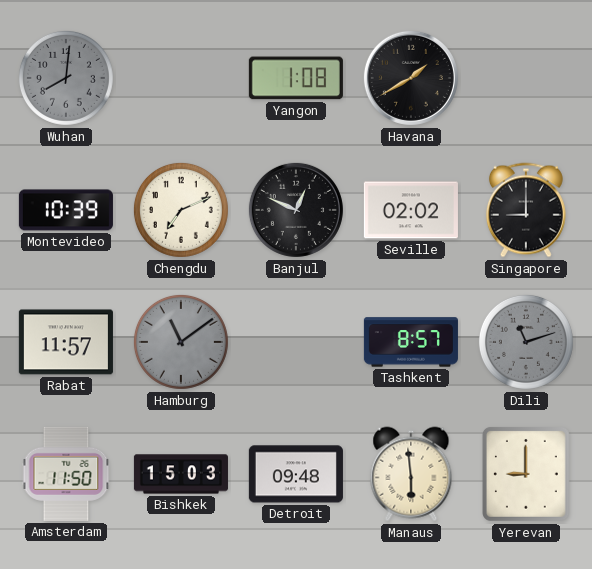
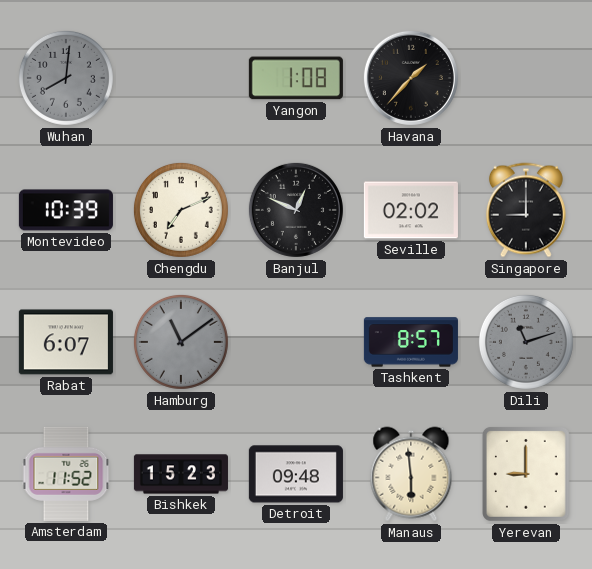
Havana: 1:40 -> 1:37
Rabat: 11:57 -> 6:07
Amsterdam: 11:50 -> 11:52
Bishkek: 15:03 -> 15:23
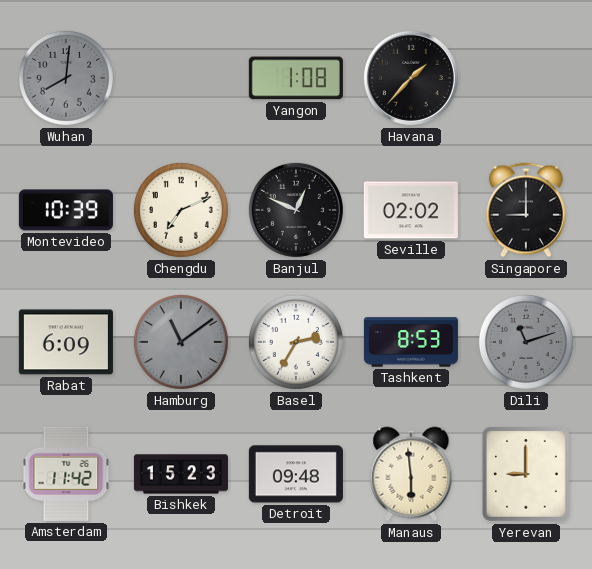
Rabat: 6:07 -> 6:09
Basel: none -> 2:35
Tashkent: 8:57 -> 8:53
Amsterdam: 11:52 -> 11:42
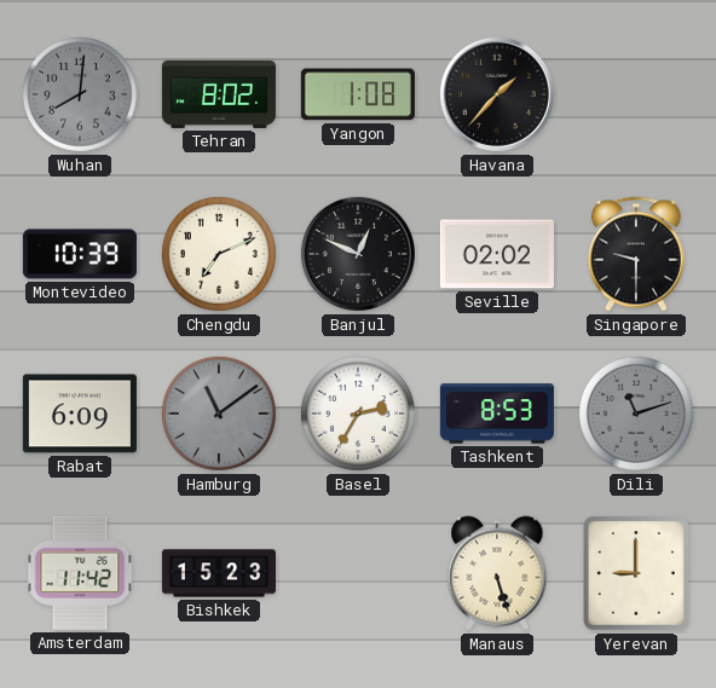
Tehran: none -> 8:02
Singapore: 9:00 -> 9:30
Detroit: 09:48 -> none
Manaus: 5:59 -> 5:27
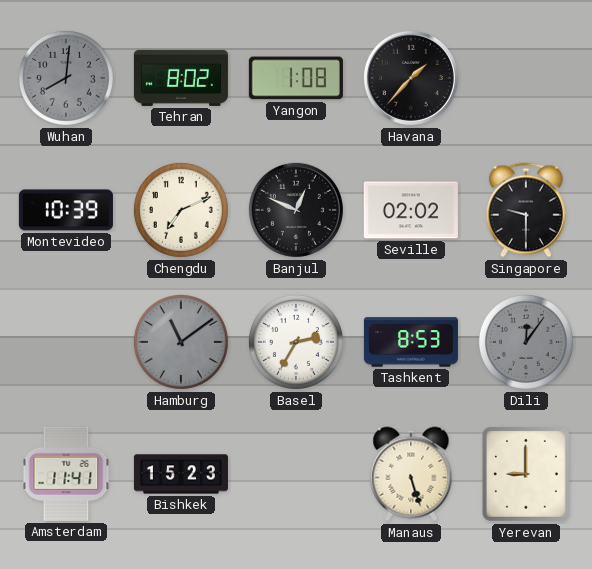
Rabat: 6:09 -> none
Dili: 11:12 -> 12:06
Amsterdam: 11:42 -> 11:41
